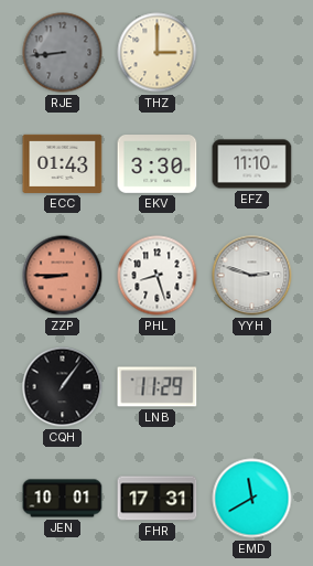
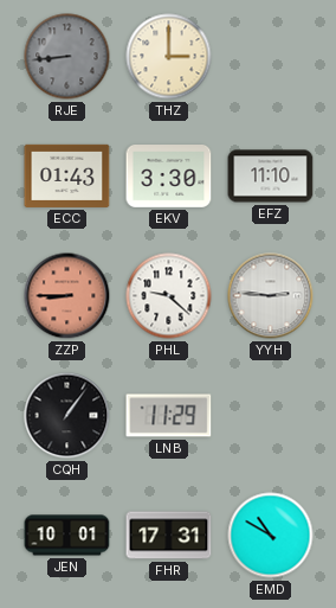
PHL: 8:27 -> 9:22
YYH: 2:48 -> 2:46
EMD: 11:40 -> 10:50
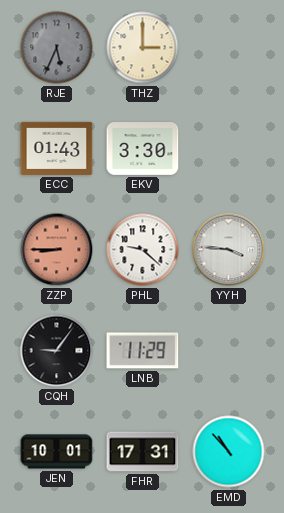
RJE: 8:44 -> 5:34
EFZ: 11:10 -> none
YYH: 2:46 -> 3:46
CQH: 1:06 -> 9:06
EMD: 10:50 -> 10:53
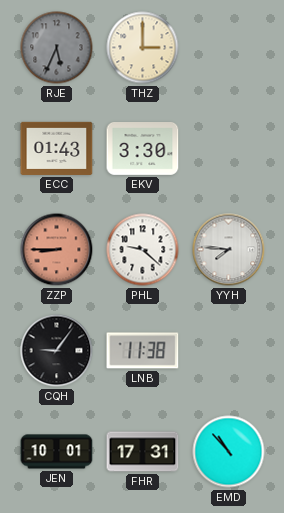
YYH: 3:46 -> 7:46
LNB: 11:29 -> 11:38
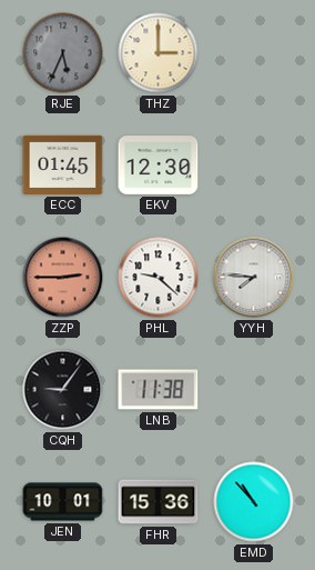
ECC: 01:43 -> 01:45
EKV: 3:30 -> 12:30
ZZP: 8:45 -> 2:45
FHR: 17:31 -> 15:36
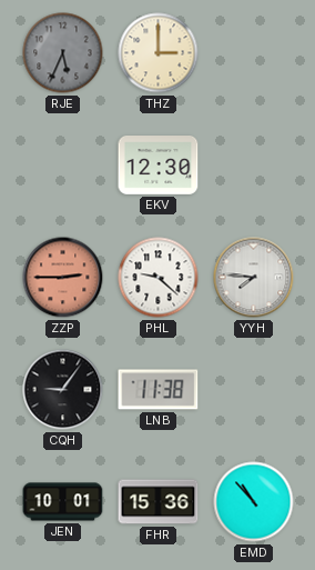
ECC: 01:45 -> none
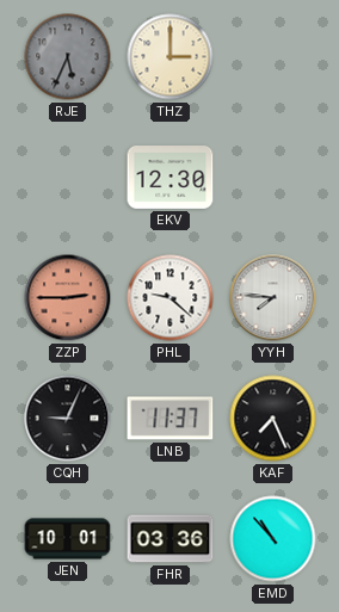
CQH: 9:06 -> 9:04
LNB: 11:38 -> 11:37
KAF: none -> 7:26
FHR: 15:36 -> 03:36
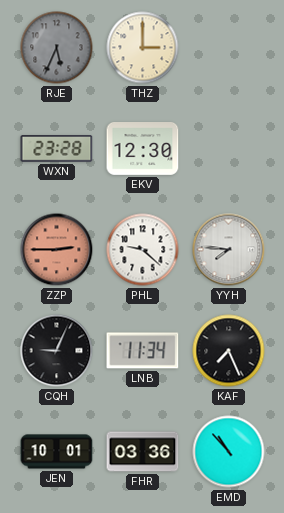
WXN: none -> 23:28
LNB: 11:37 -> 11:34
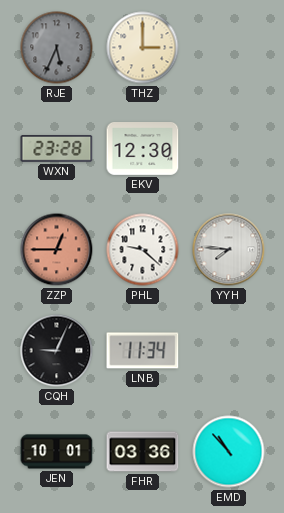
ZZP: 2:45 -> 12:45
KAF: 7:26 -> none
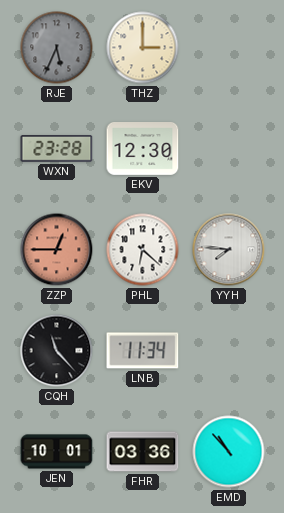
PHL: 9:22 -> 6:22
CQH: 9:04 -> 11:23
